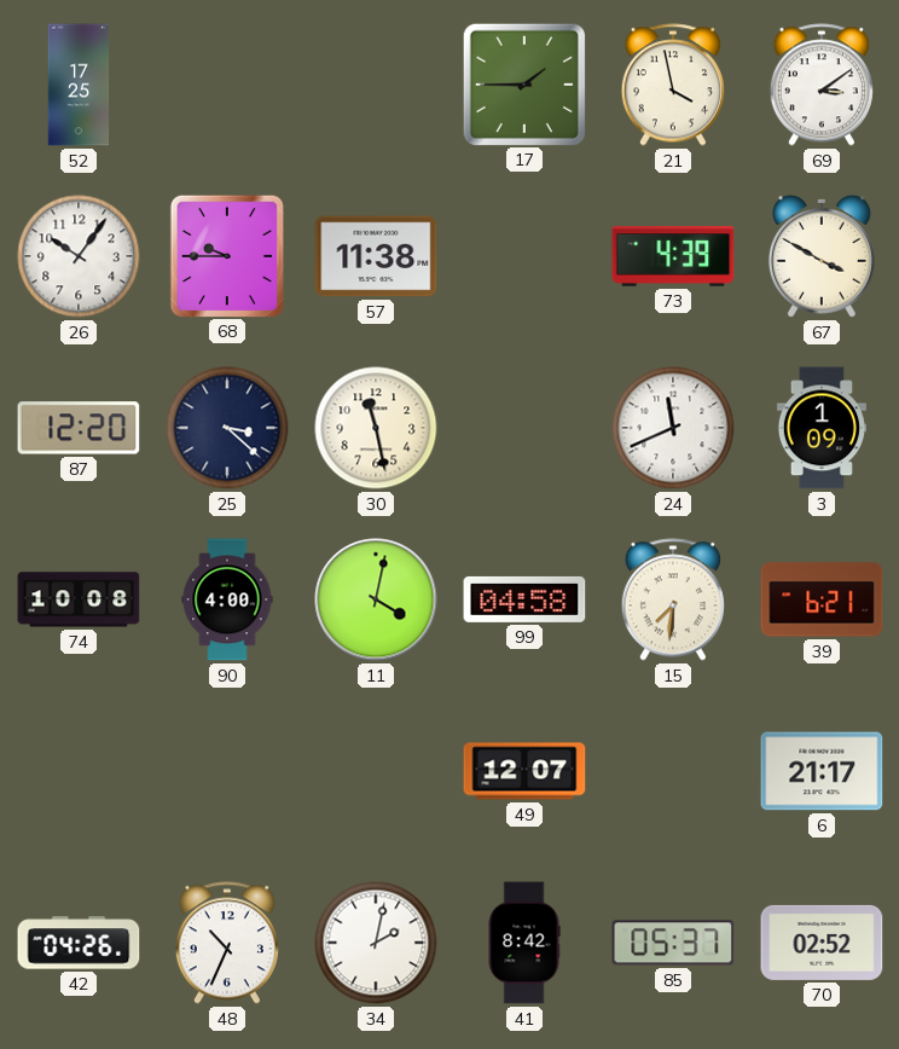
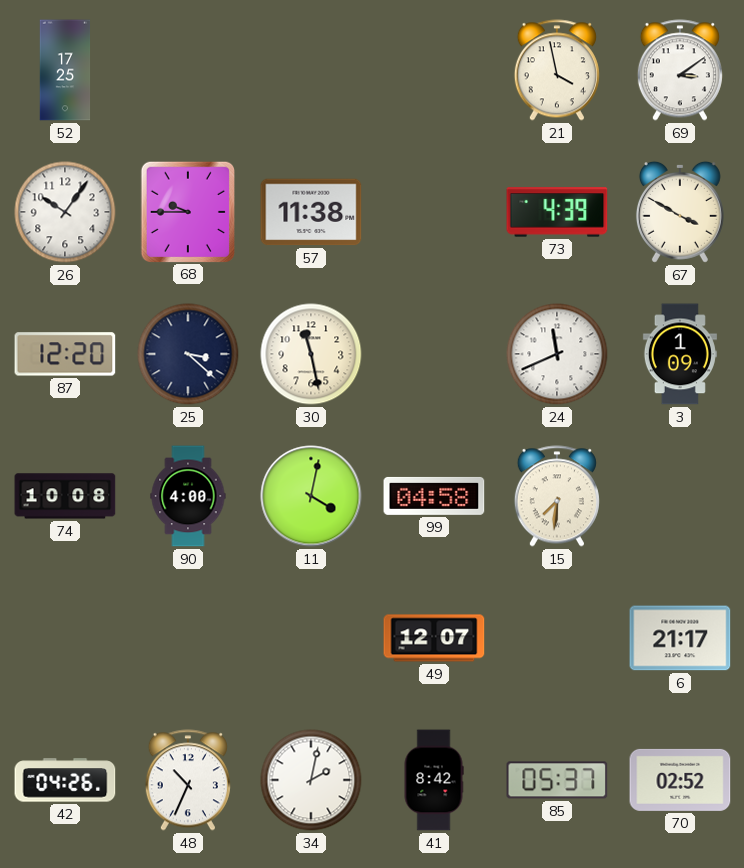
17: 1:45 -> none
39: 6:21 -> none
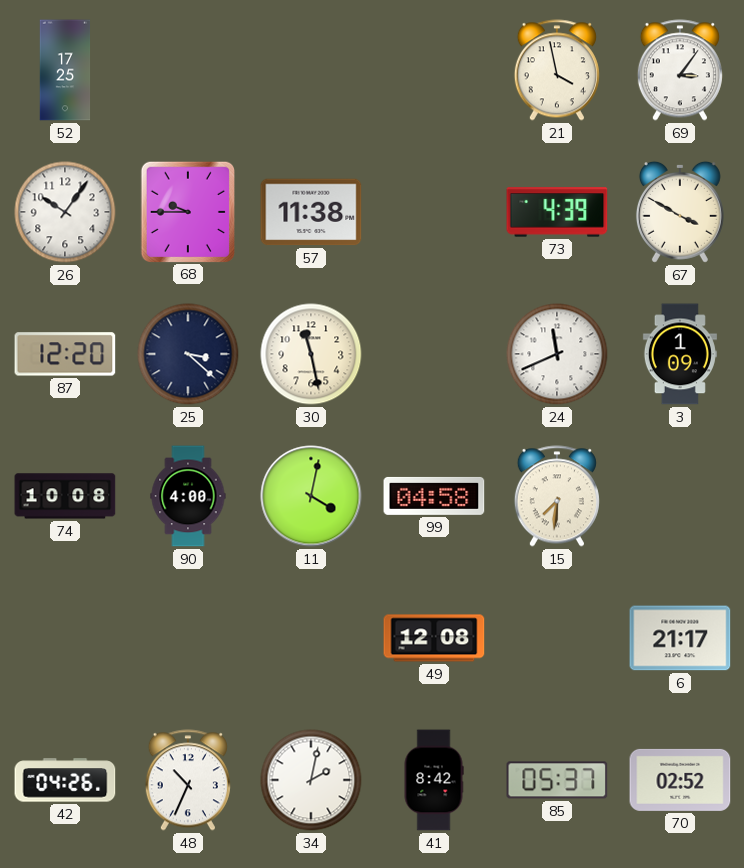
69: 3:09 -> 3:06
49: 12:07 -> 12:08
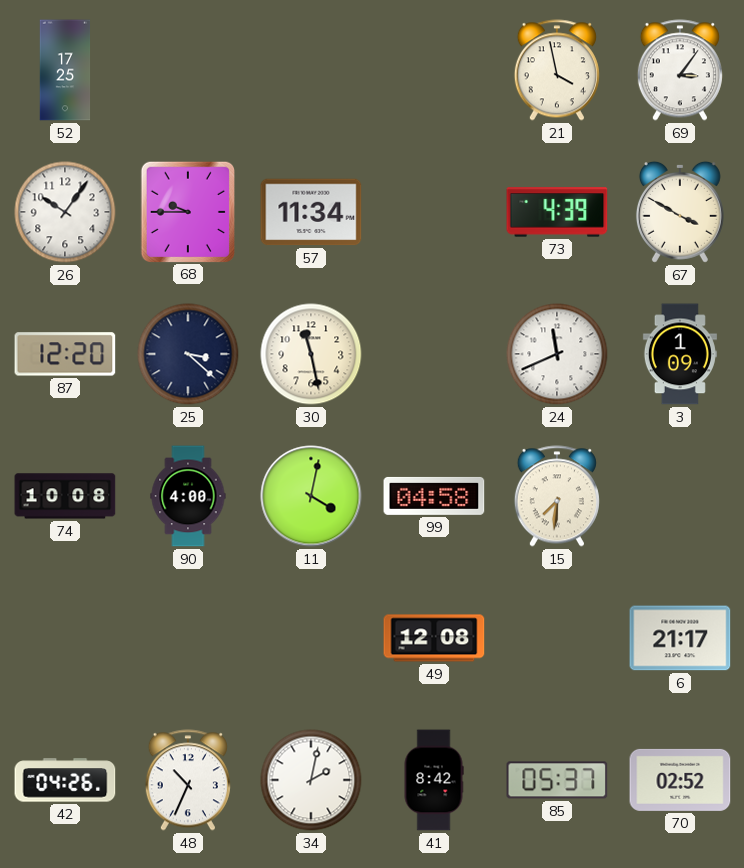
57: 11:38 -> 11:34
